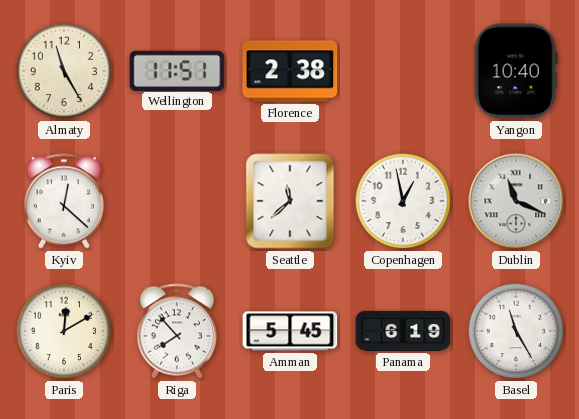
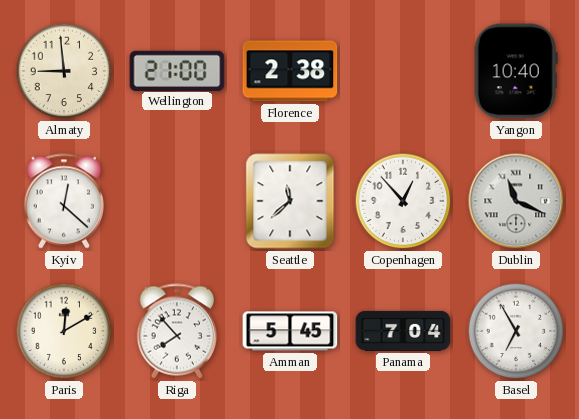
Almaty: 11:25 -> 8:59
Wellington: 11:51 -> 21:00
Copenhagen: 12:58 -> 12:53
Panama: 6:19 -> 7:04
Basel: 11:25 -> 6:55
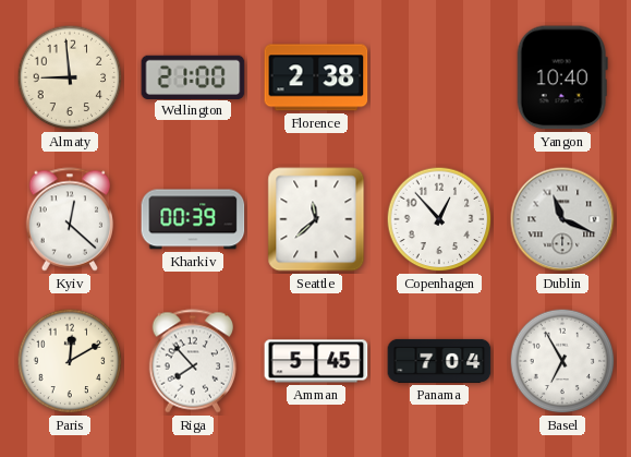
Kharkiv: none -> 00:39
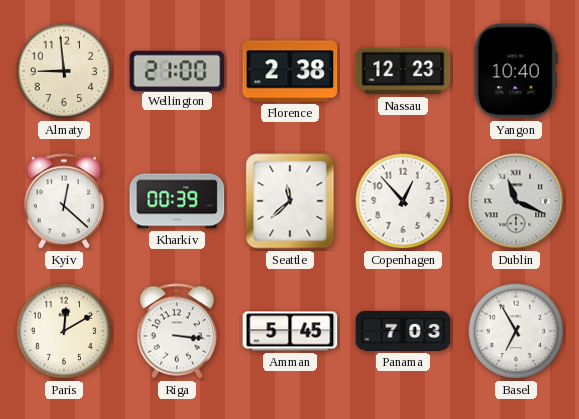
Nassau: none -> 12:23
Riga: 7:53 -> 3:16
Panama: 7:04 -> 7:03
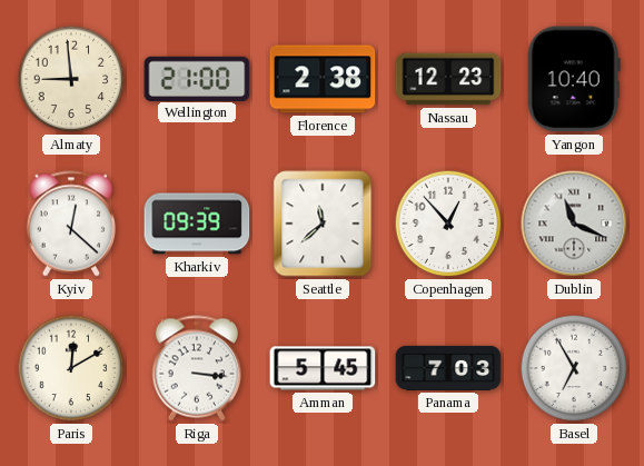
Kharkiv: 00:39 -> 09:39
